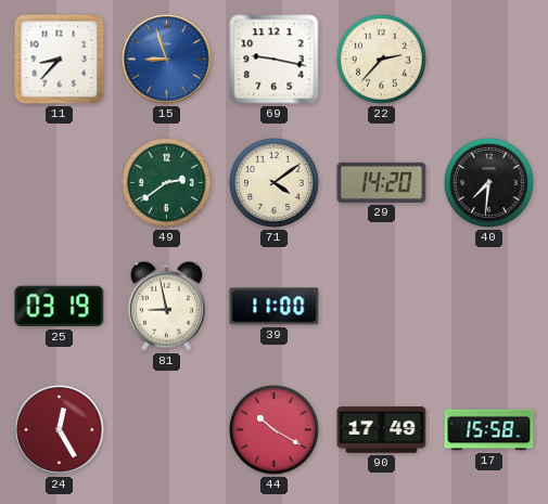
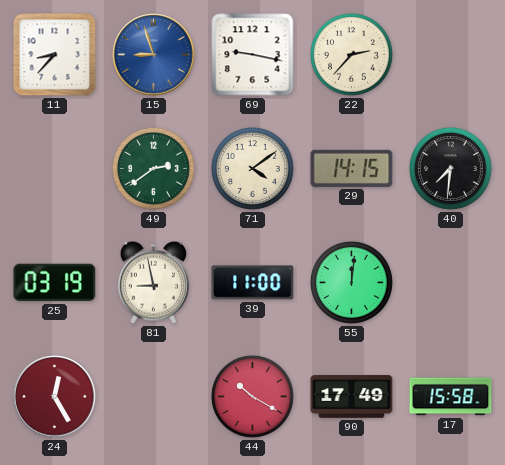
29: 14:20 -> 14:15
55: none -> 12:01
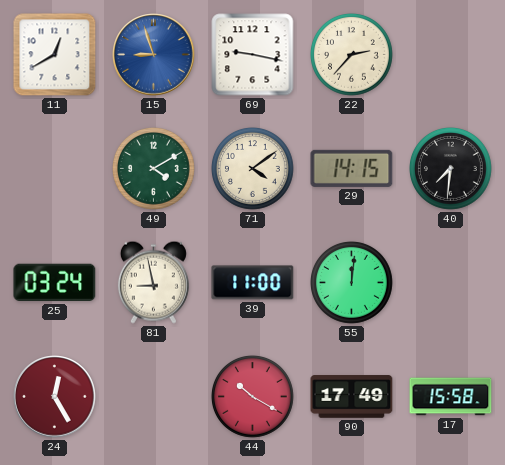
11: 8:37 -> 12:40
49: 2:39 -> 4:10
25: 03:19 -> 03:24
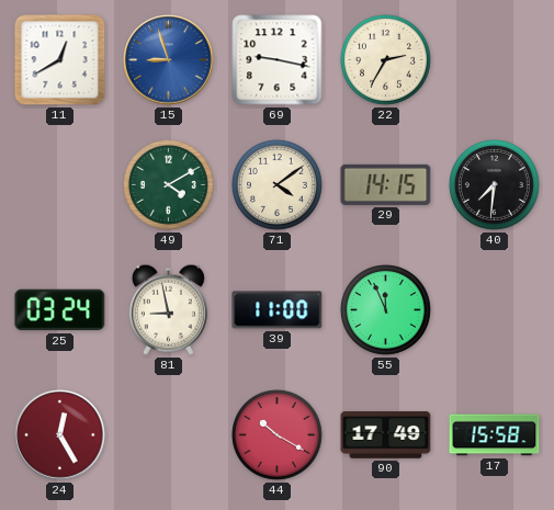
22: 2:37 -> 2:35
55: 12:01 -> 11:56
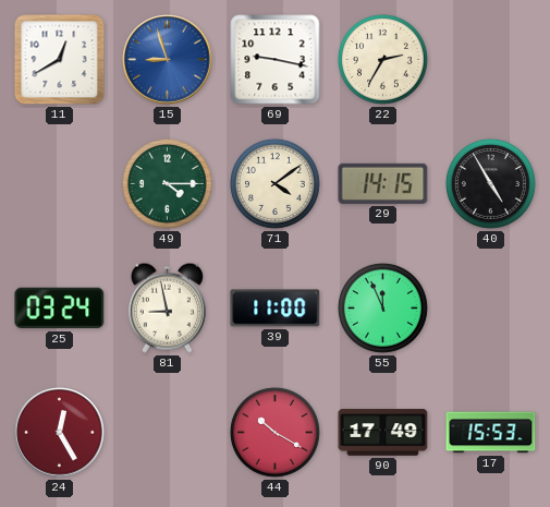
49: 4:10 -> 4:15
40: 7:31 -> 4:55
17: 15:58 -> 15:53
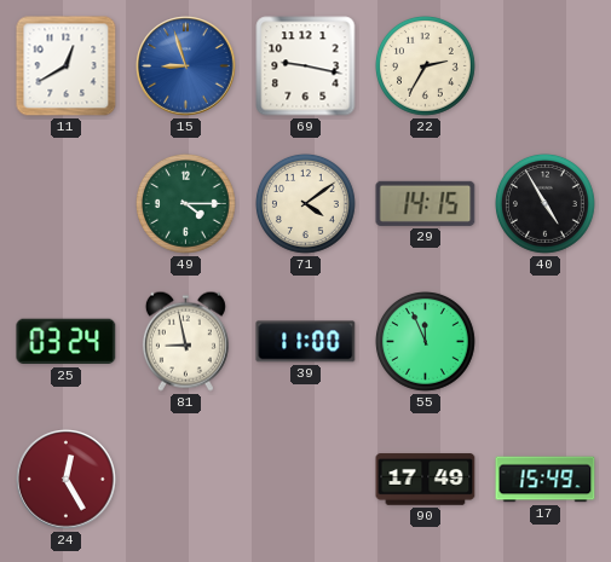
44: 10:20 -> none
17: 15:53 -> 15:49
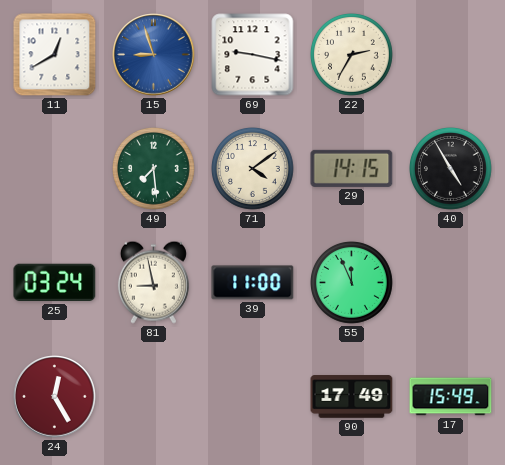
49: 4:15 -> 7:29
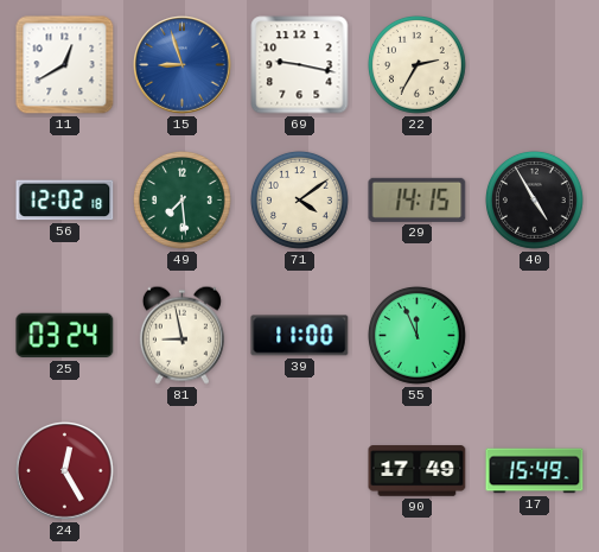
56: none -> 12:02
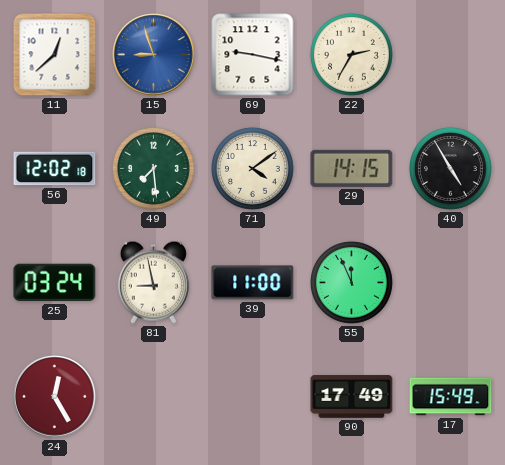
11: 12:40 -> 12:38
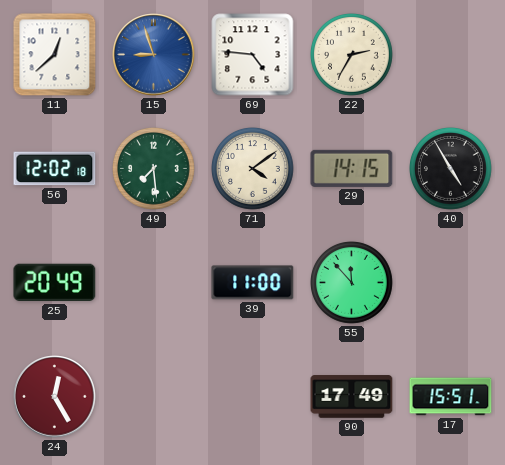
69: 9:17 -> 4:46
25: 03:24 -> 20:49
81: 8:58 -> none
55: 11:56 -> 11:53
17: 15:49 -> 15:51
